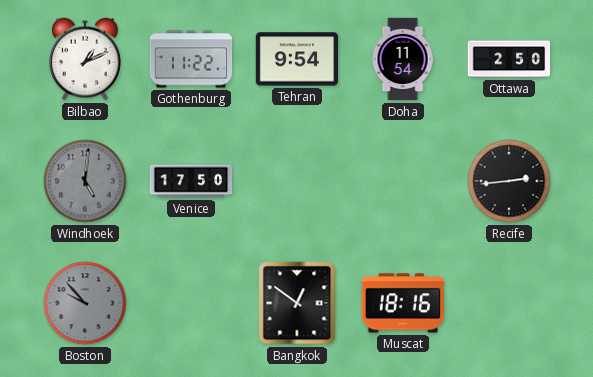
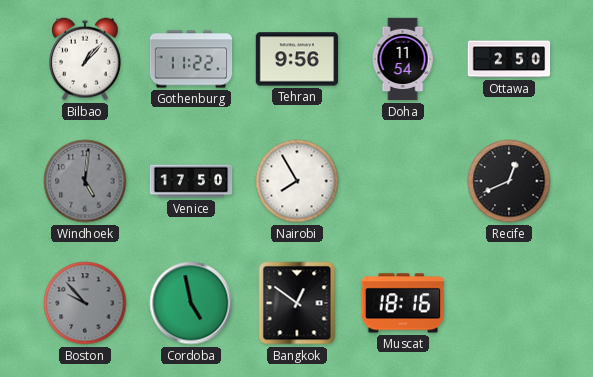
Bilbao: 1:11 -> 1:07
Tehran: 9:54 -> 9:56
Nairobi: none -> 7:55
Recife: 2:44 -> 12:41
Cordoba: none -> 4:58
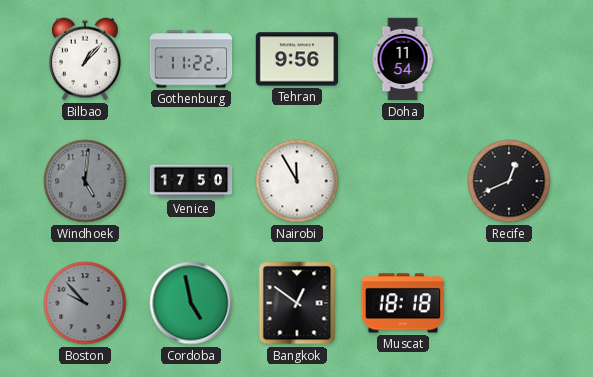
Ottawa: 2:50 -> none
Nairobi: 7:55 -> 11:55
Muscat: 18:16 -> 18:18
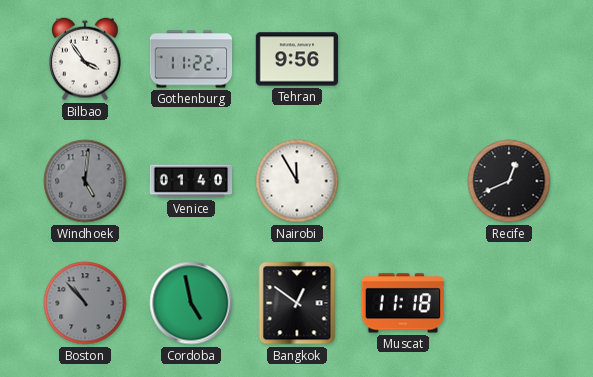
Bilbao: 1:07 -> 3:54
Doha: 11:54 -> none
Venice: 17:50 -> 01:40
Boston: 9:53 -> 10:53
Muscat: 18:18 -> 11:18
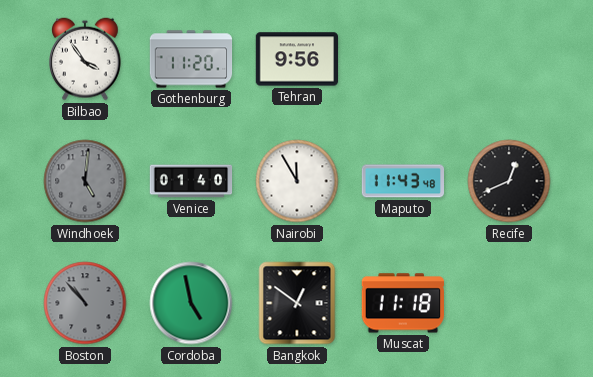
Gothenburg: 11:22 -> 11:20
Maputo: none -> 11:43
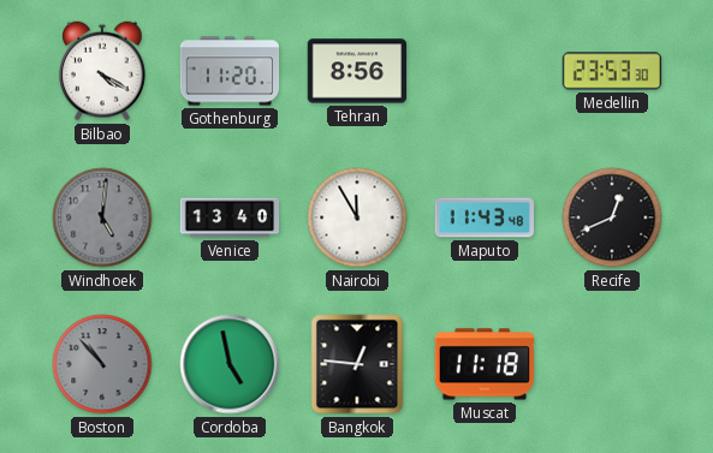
Bilbao: 3:54 -> 4:20
Tehran: 9:56 -> 8:56
Medellin: none -> 23:53
Venice: 01:40 -> 13:40
Bangkok: 12:51 -> 12:46
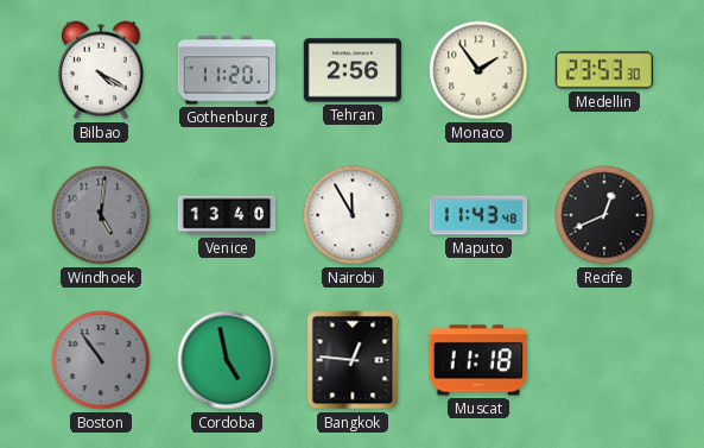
Tehran: 8:56 -> 2:56
Monaco: none -> 1:54
Boston: 10:53 -> 10:54
